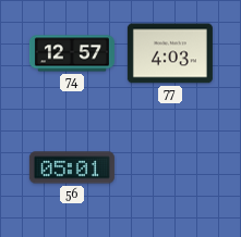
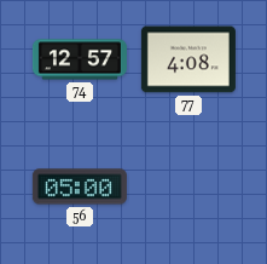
77: 4:03 -> 4:08
56: 05:01 -> 05:00
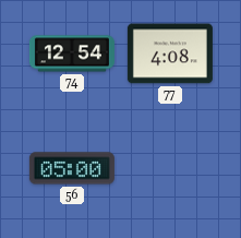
74: 12:57 -> 12:54
